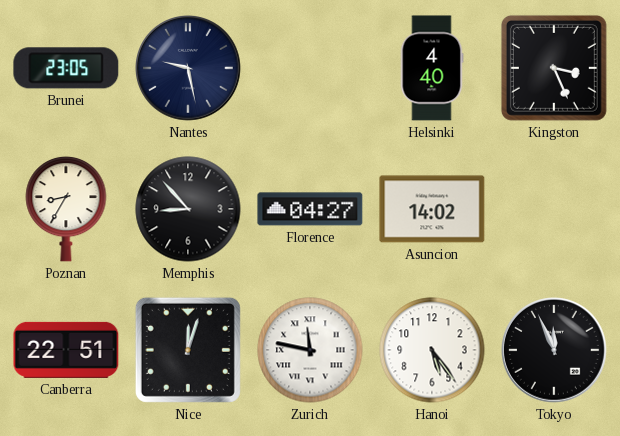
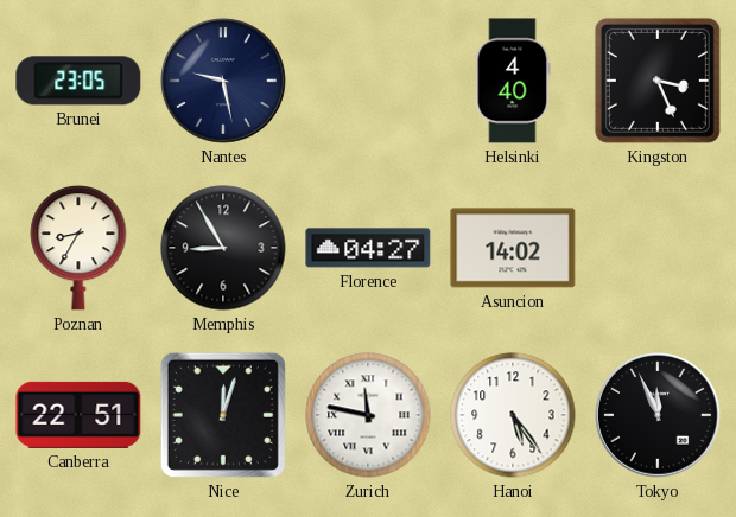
Memphis: 8:53 -> 8:55
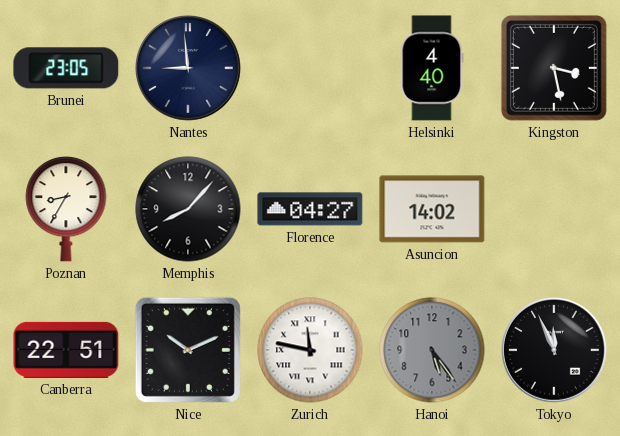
Nantes: 9:28 -> 8:59
Kingston: 3:26 -> 3:28
Memphis: 8:55 -> 8:07
Nice: 12:03 -> 10:11
Hanoi dial: white -> grey
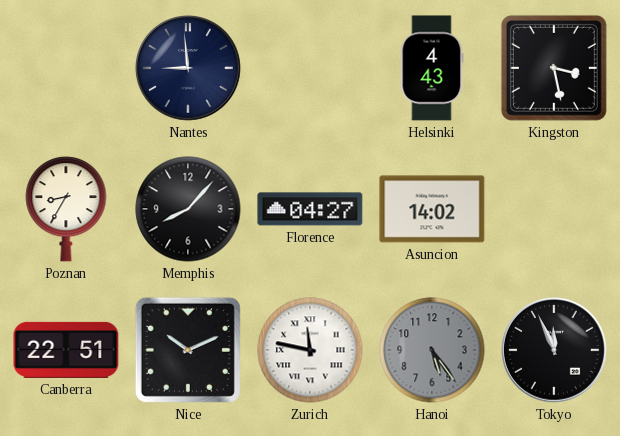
Brunei: 23:05 -> none
Helsinki: 4:40 -> 4:43
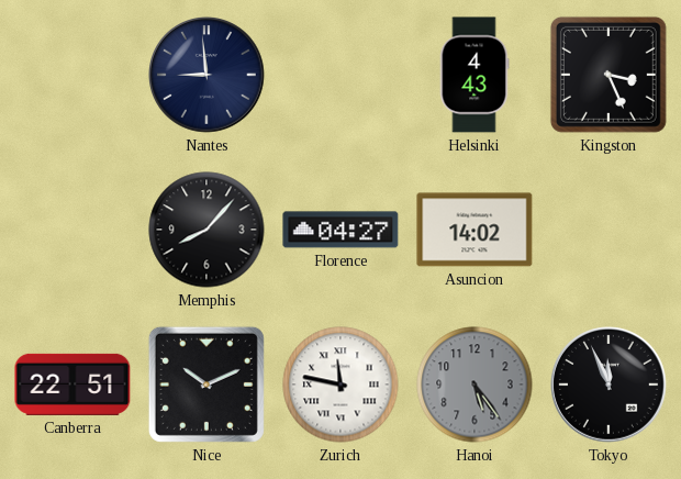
Kingston: 3:28 -> 3:26
Poznan: 8:35 -> none
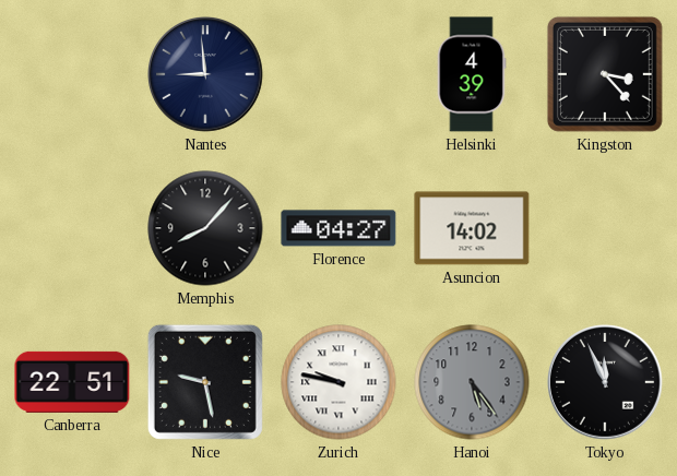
Helsinki: 4:43 -> 4:39
Kingston: 3:26 -> 3:23
Nice: 10:11 -> 9:28
Zurich: 11:47 -> 9:47
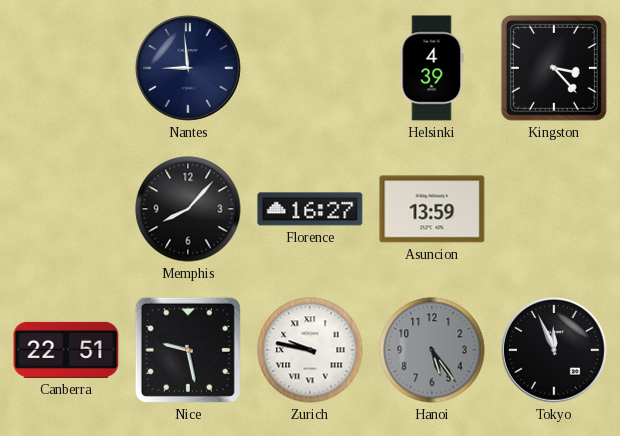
Florence: 04:27 -> 16:27
Asuncion: 14:02 -> 13:59
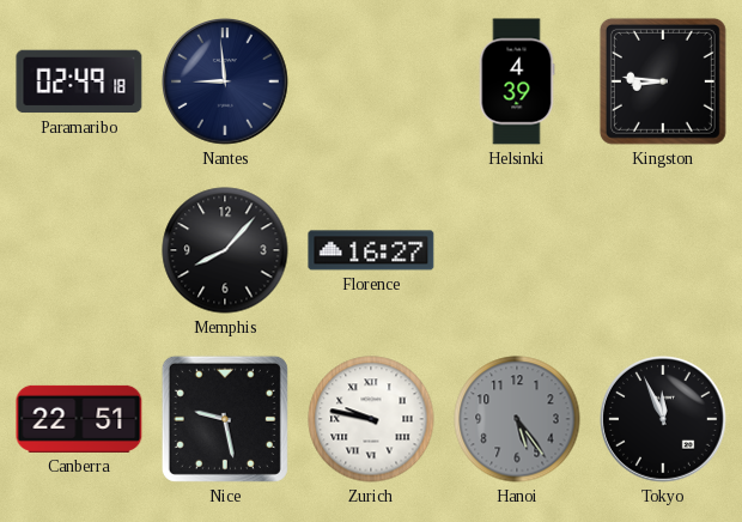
Paramaribo: none -> 02:49
Kingston: 3:23 -> 8:46
Asuncion: 13:59 -> none
